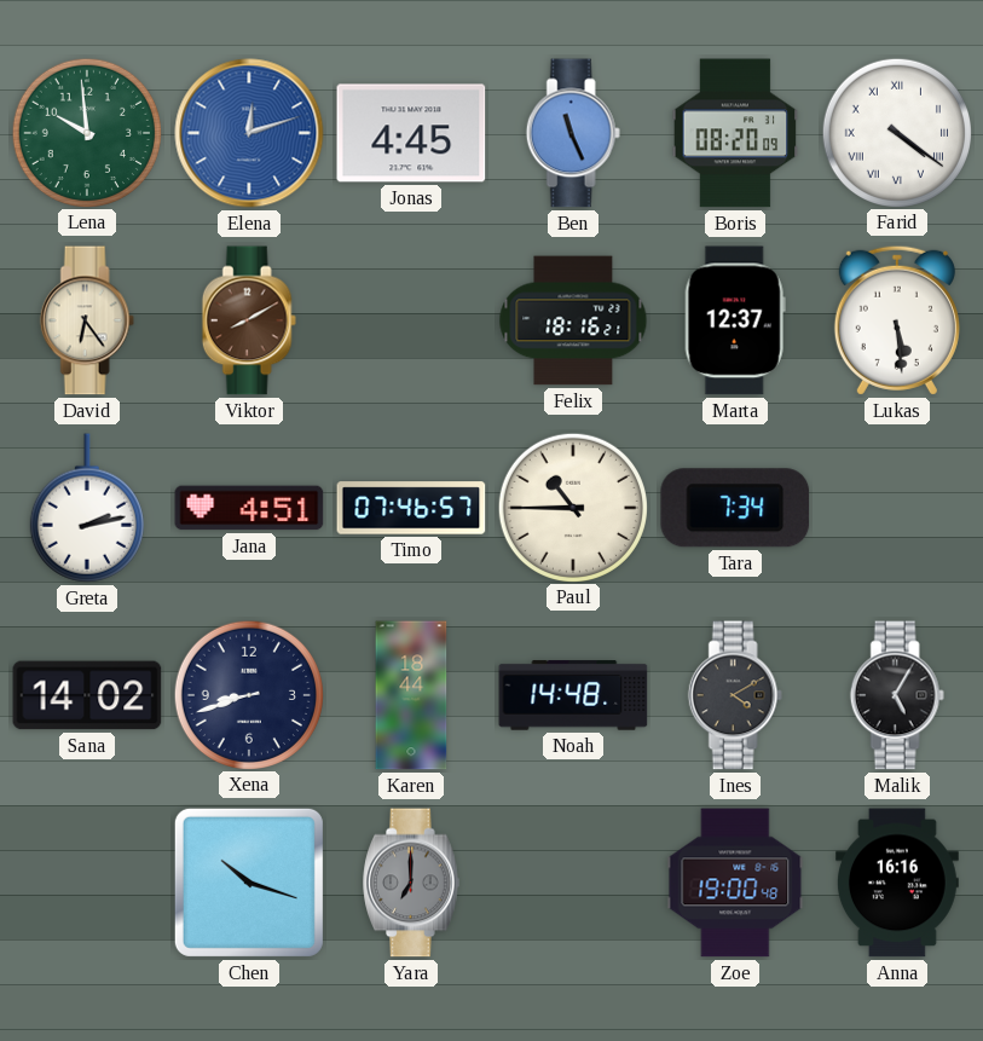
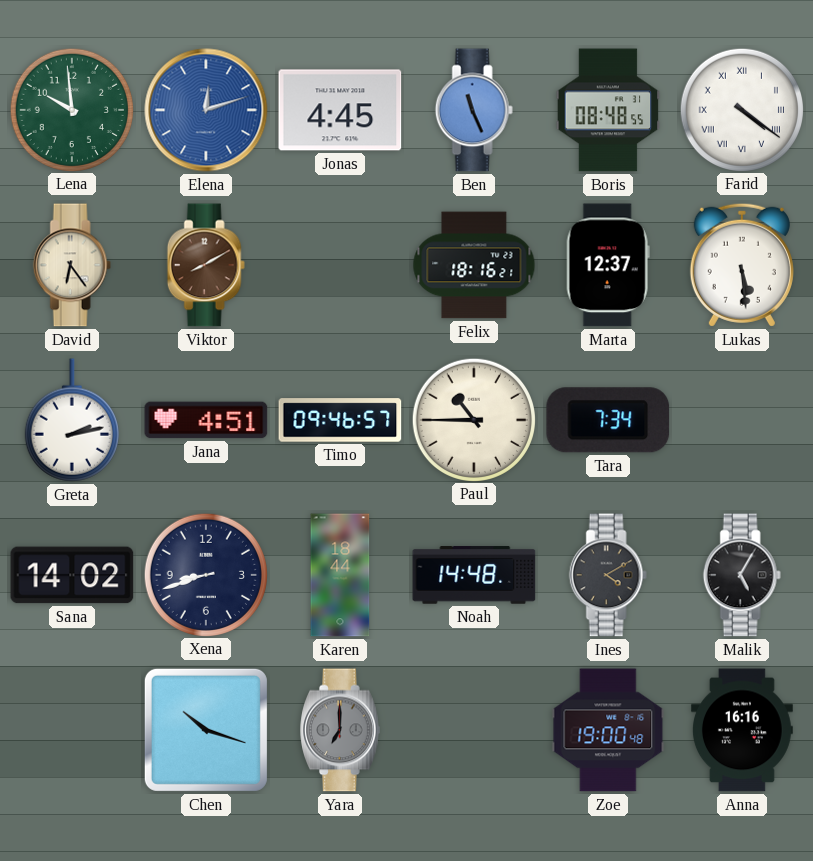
Boris: 08:20 -> 08:48
Timo: 07:46 -> 09:46
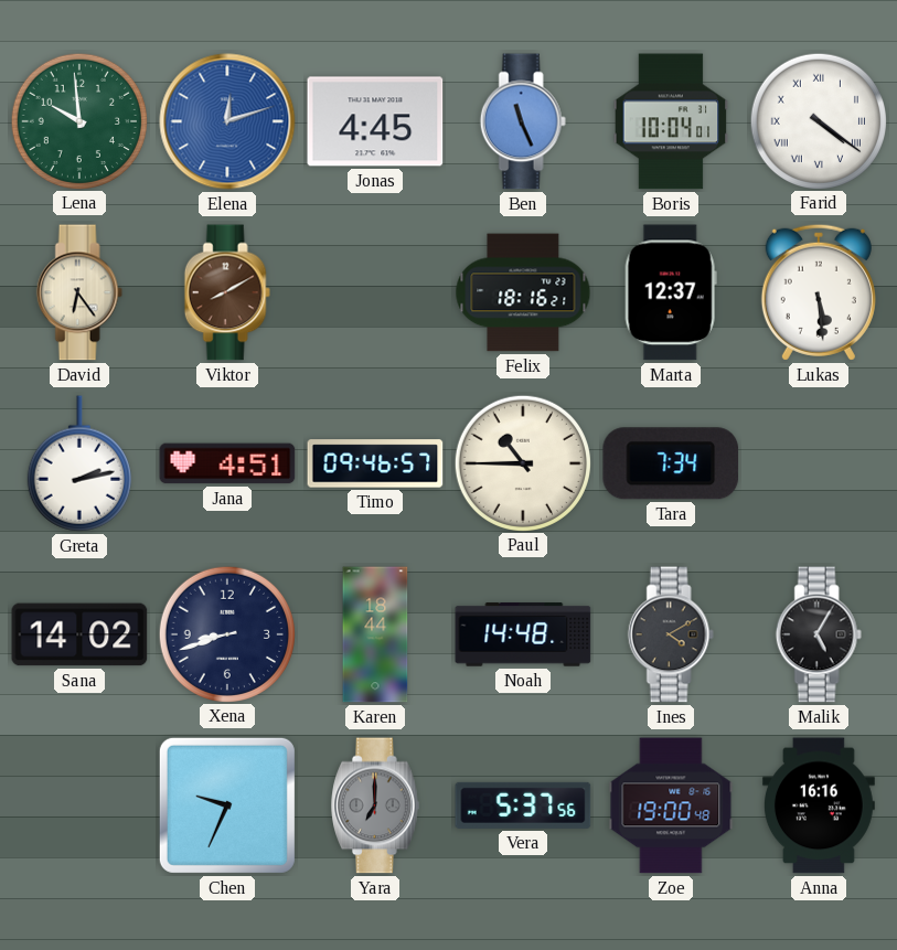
Boris: 08:48 -> 10:04
Chen: 10:18 -> 9:34
Vera: none -> 5:37
